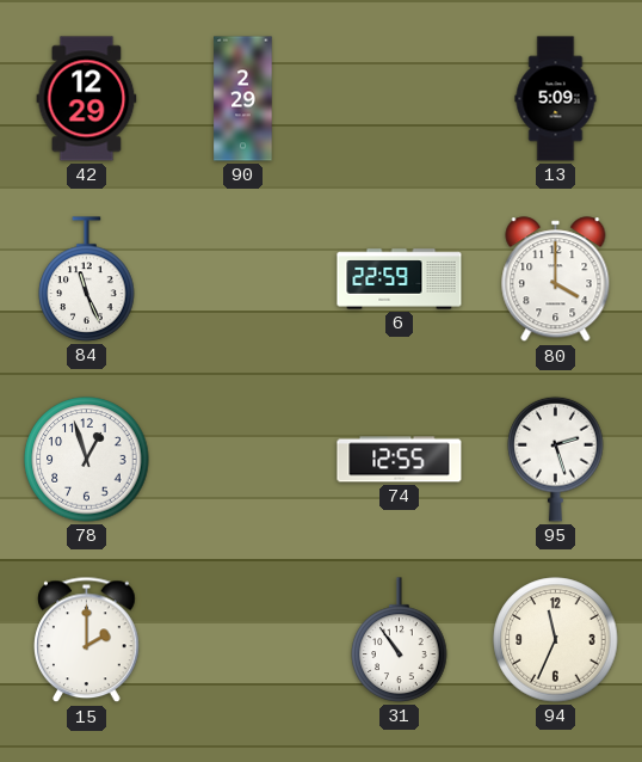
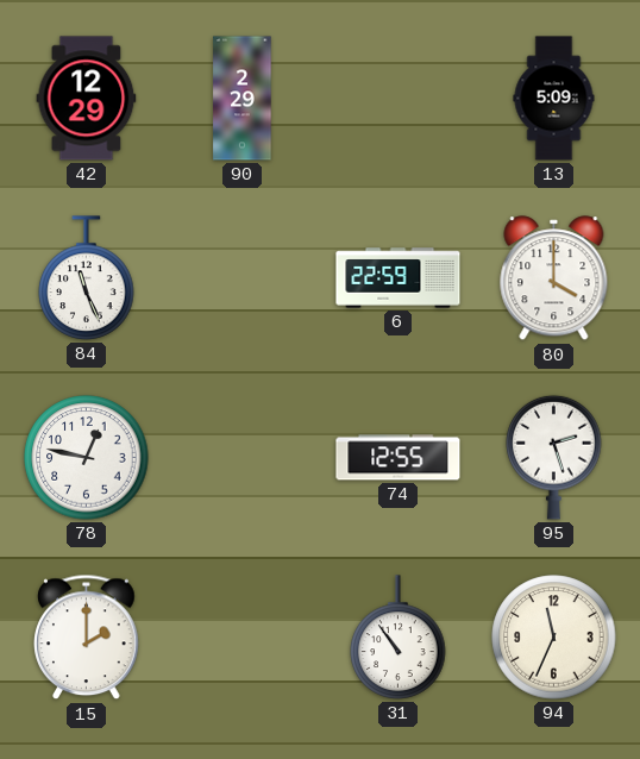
78: 12:57 -> 12:47
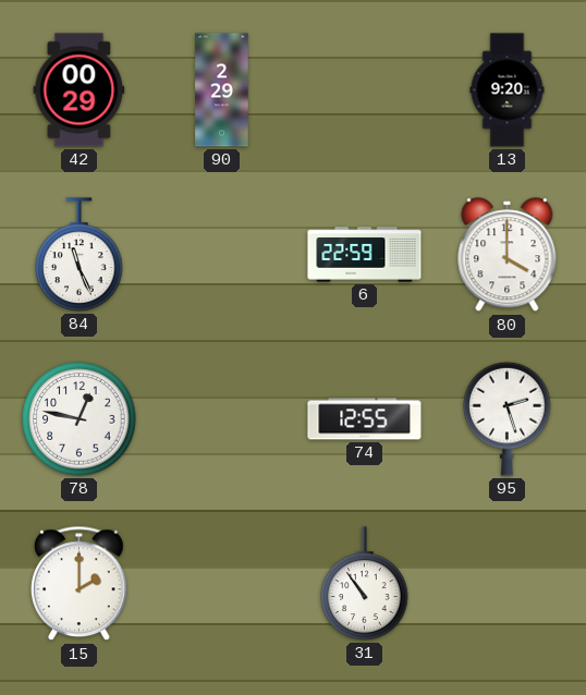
42: 12:29 -> 00:29
13: 5:09 -> 9:20
94: 11:34 -> none
